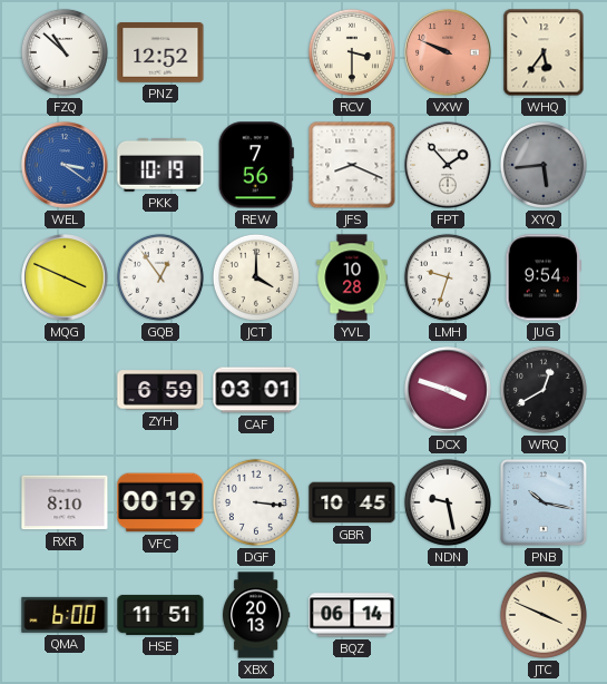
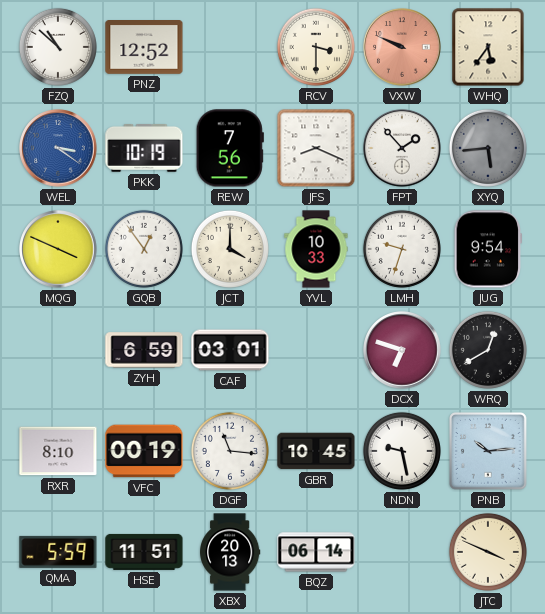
YVL: 10:28 -> 10:33
DCX: 3:48 -> 6:48
DGF: 3:16 -> 11:16
PNB: 10:17 -> 10:14
QMA: 6:00 -> 5:59
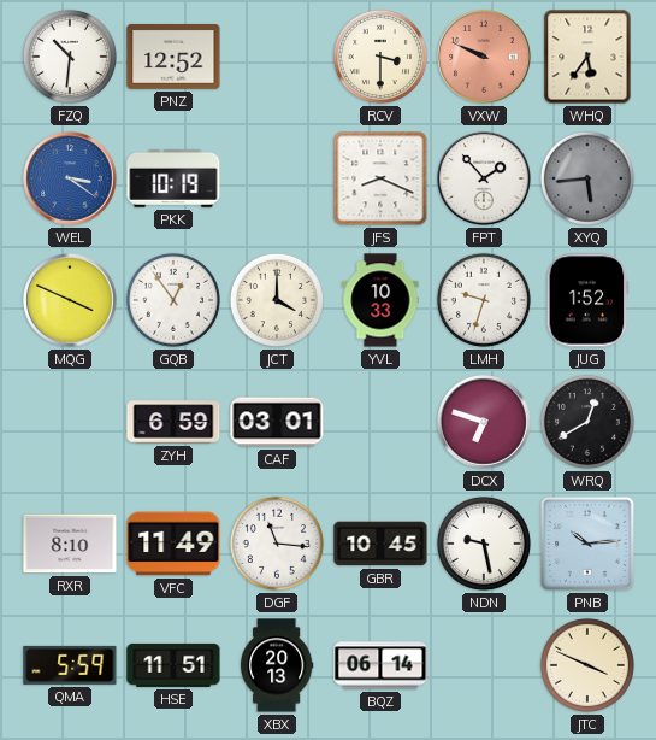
FZQ: 10:52 -> 10:31
REW: 7:56 -> none
JUG: 9:54 -> 1:52
VFC: 00:19 -> 11:49
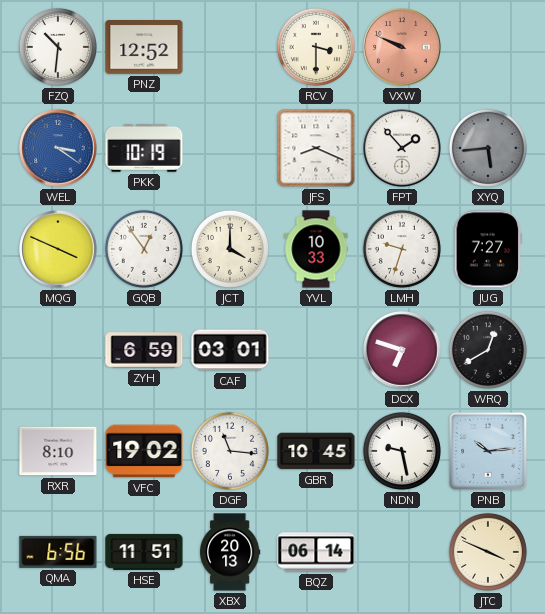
WHQ: 5:36 -> none
JUG: 1:52 -> 7:27
VFC: 11:49 -> 19:02
QMA: 5:59 -> 6:56
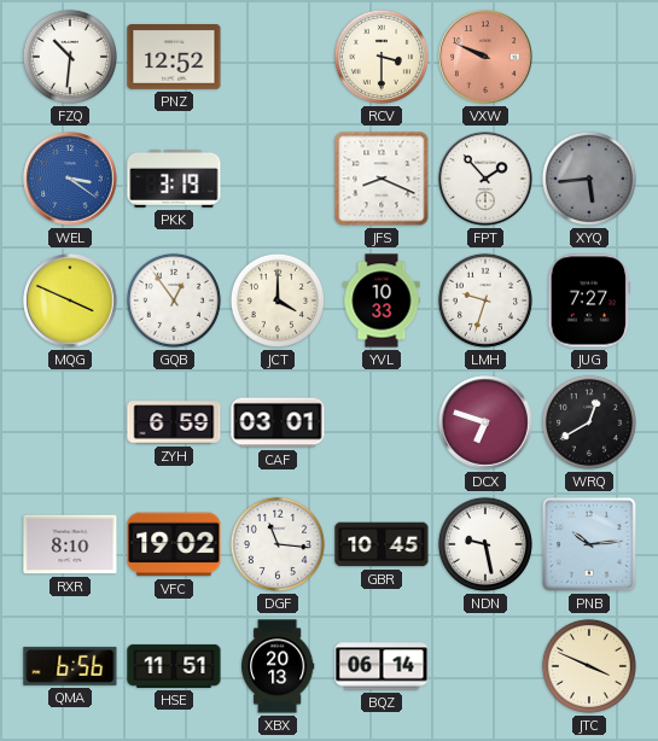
PKK: 10:19 -> 3:19
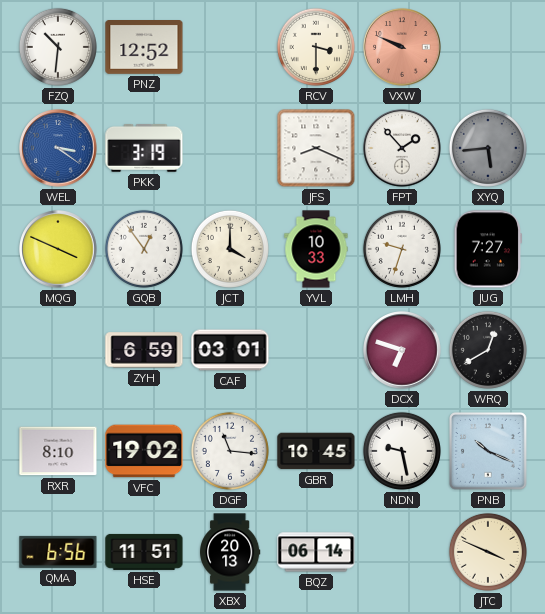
PNB: 10:14 -> 10:19
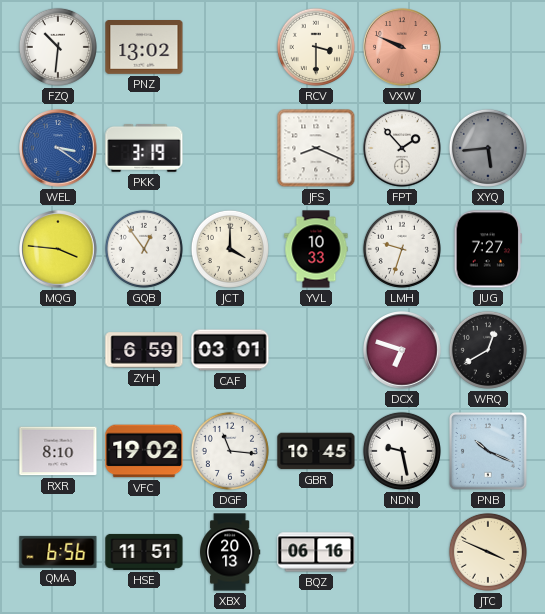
PNZ: 12:52 -> 13:02
MQG: 3:49 -> 3:46
BQZ: 06:14 -> 06:16
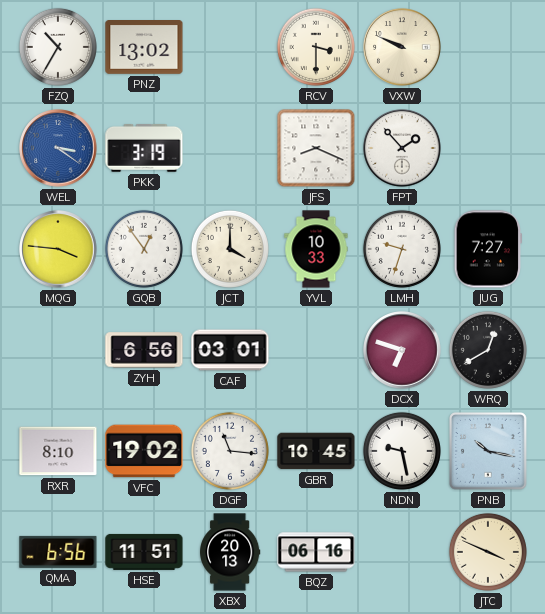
FZQ: 10:31 -> 10:35
VXW dial: salmon -> cream
XYQ: 5:44 -> none
ZYH: 6:59 -> 6:56
PNB: 10:19 -> 10:17
